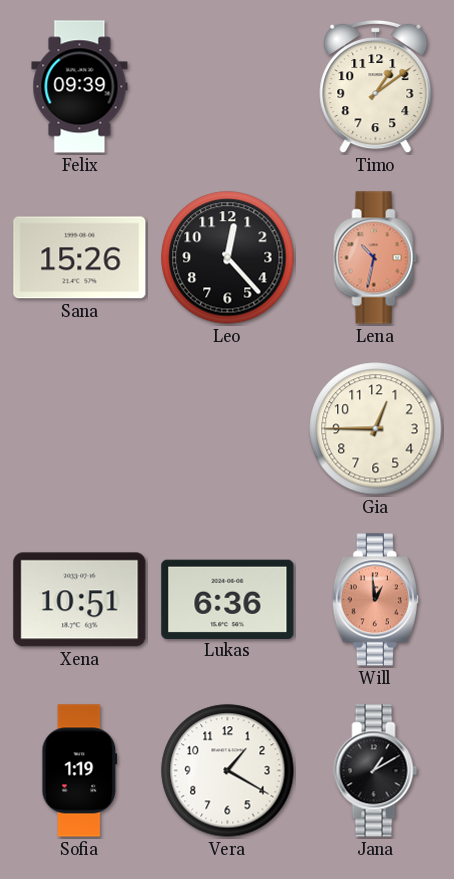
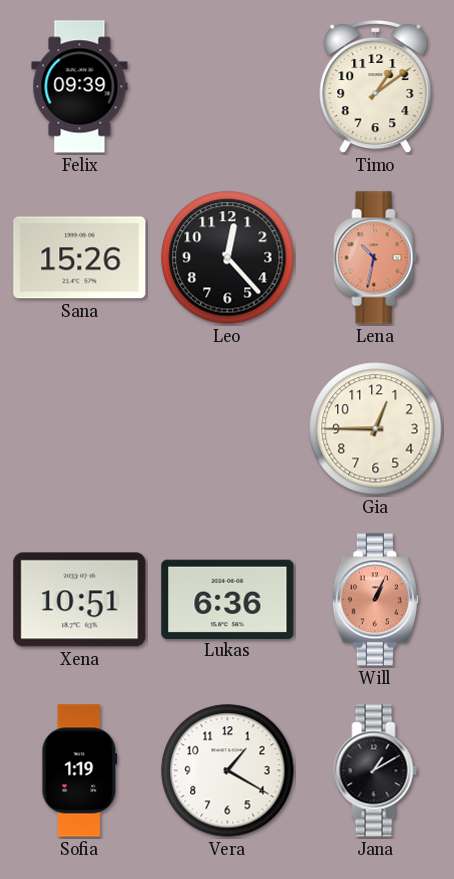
Will: 12:59 -> 1:04
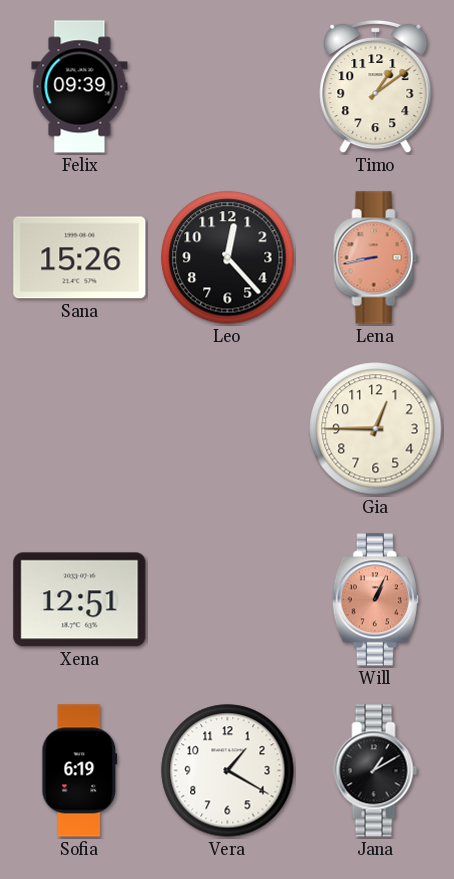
Lena: 10:32 -> 8:43
Xena: 10:51 -> 12:51
Lukas: 6:36 -> none
Sofia: 1:19 -> 6:19
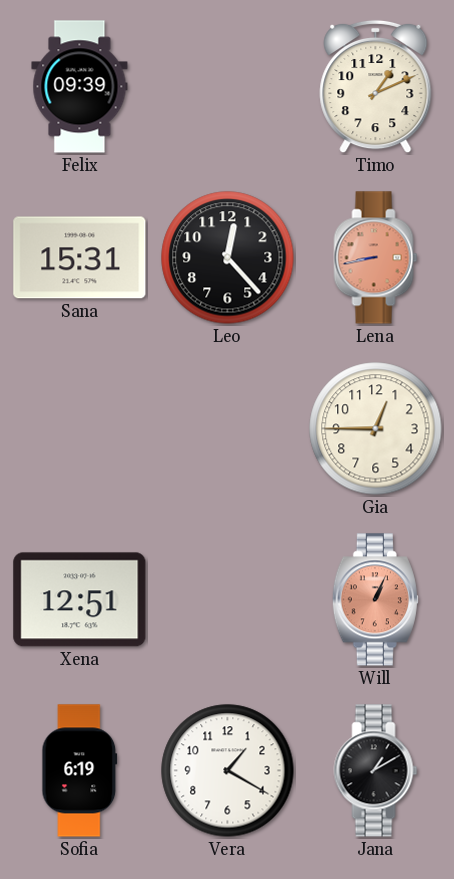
Timo: 1:09 -> 1:11
Sana: 15:26 -> 15:31
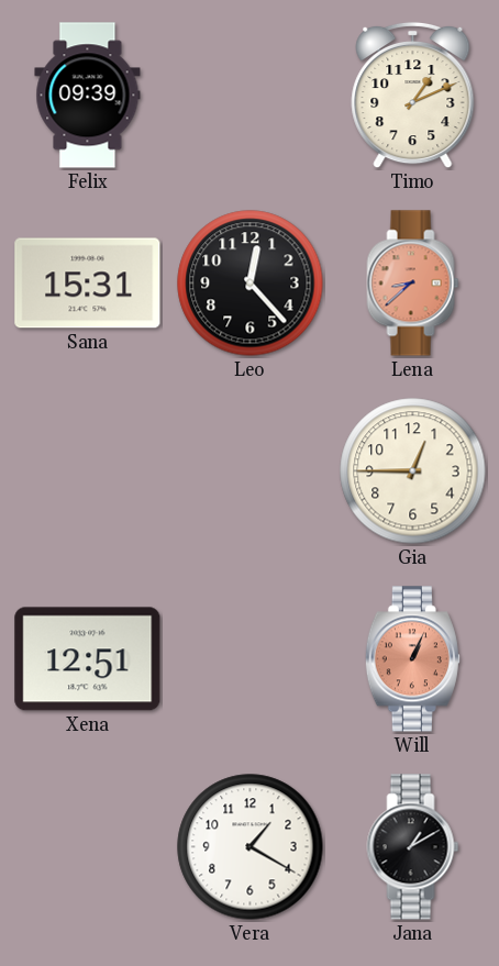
Lena: 8:43 -> 8:38
Sofia: 6:19 -> none
